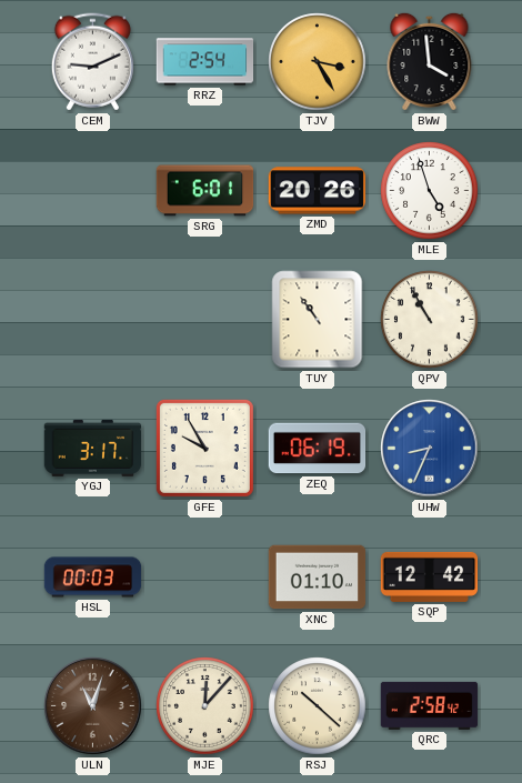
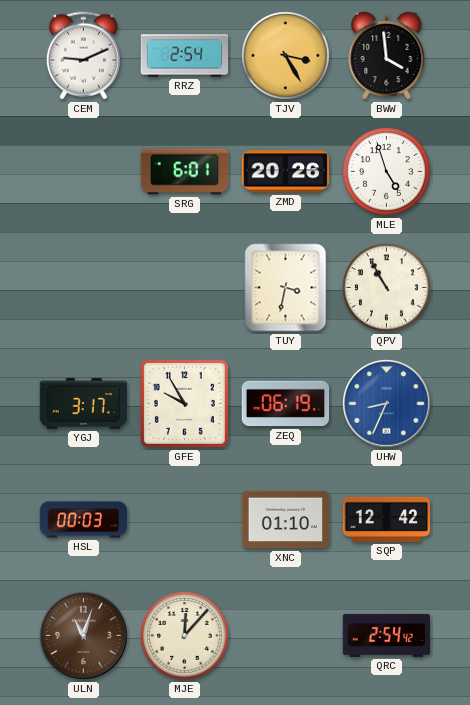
TUY: 10:54 -> 3:32
RSJ: 10:22 -> none
QRC: 2:58 -> 2:54
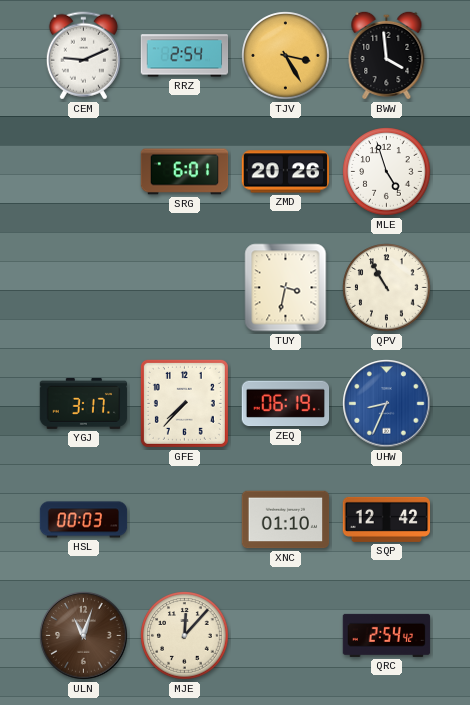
GFE: 9:55 -> 7:37
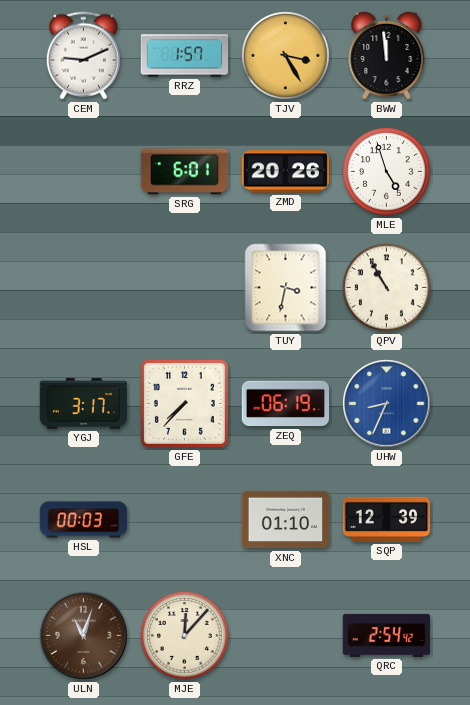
RRZ: 2:54 -> 1:57
BWW: 3:59 -> 11:59
SQP: 12:42 -> 12:39
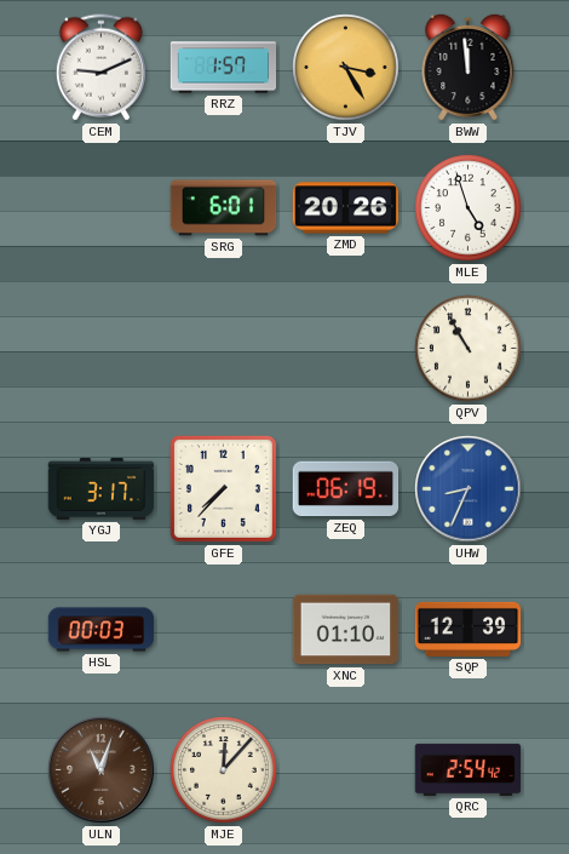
TUY: 3:32 -> none
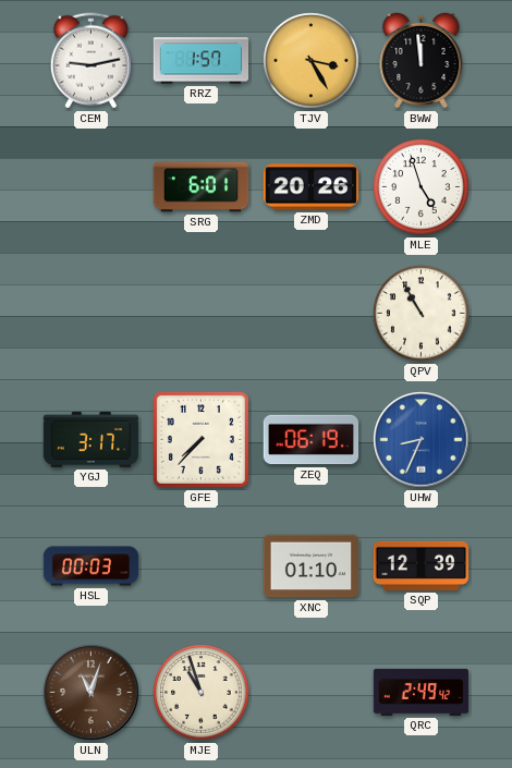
CEM: 9:11 -> 9:13
MJE: 12:07 -> 10:57
QRC: 2:54 -> 2:49
